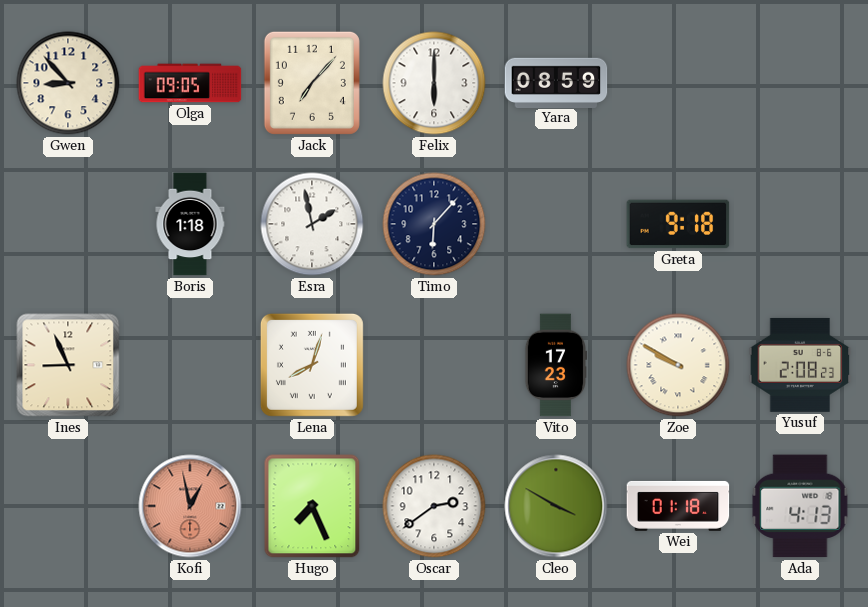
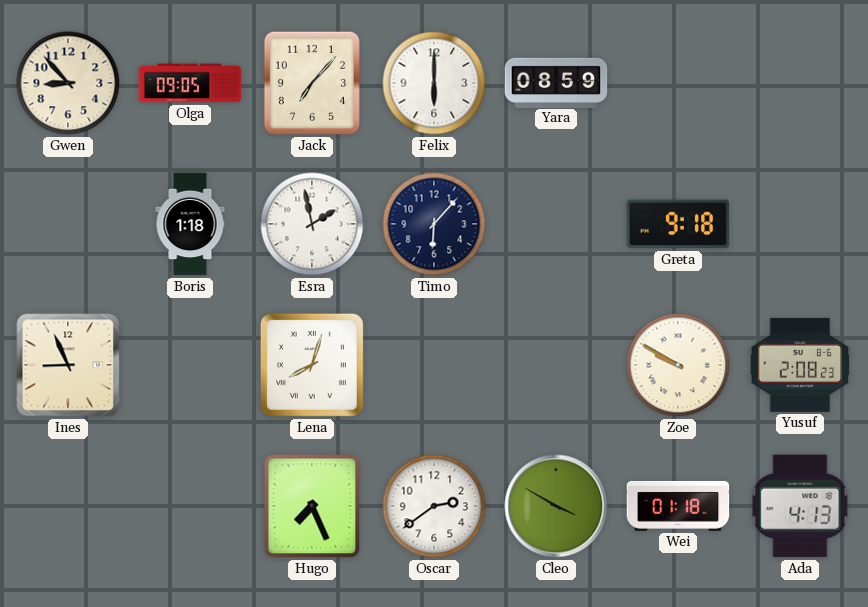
Vito: 17:23 -> none
Kofi: 12:58 -> none
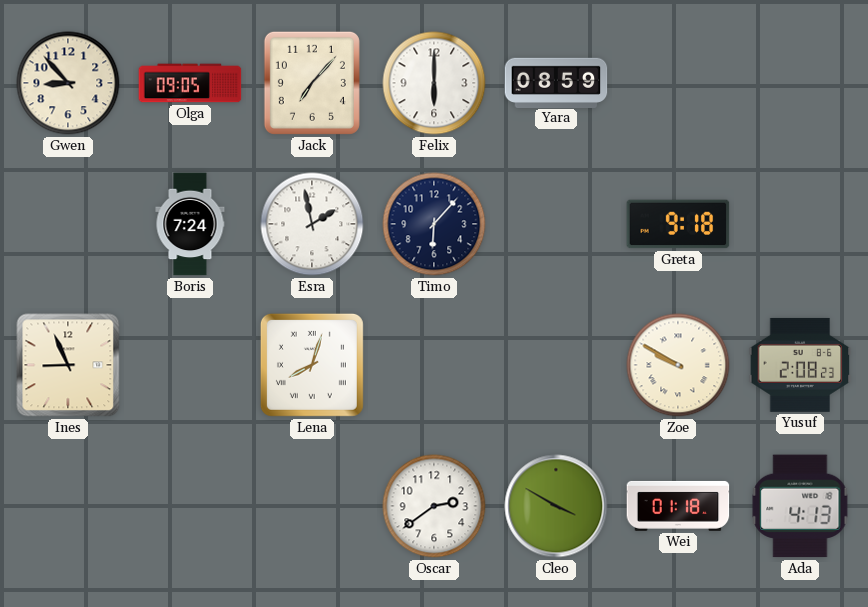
Boris: 1:18 -> 7:24
Hugo: 7:26 -> none
